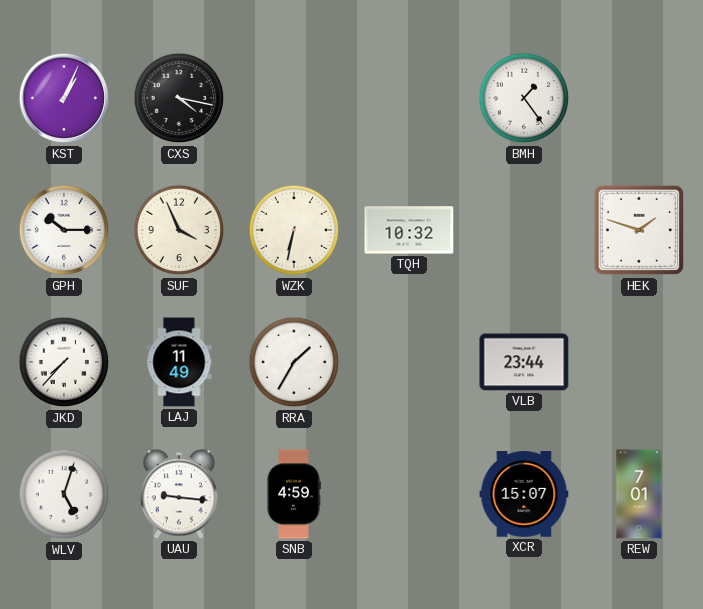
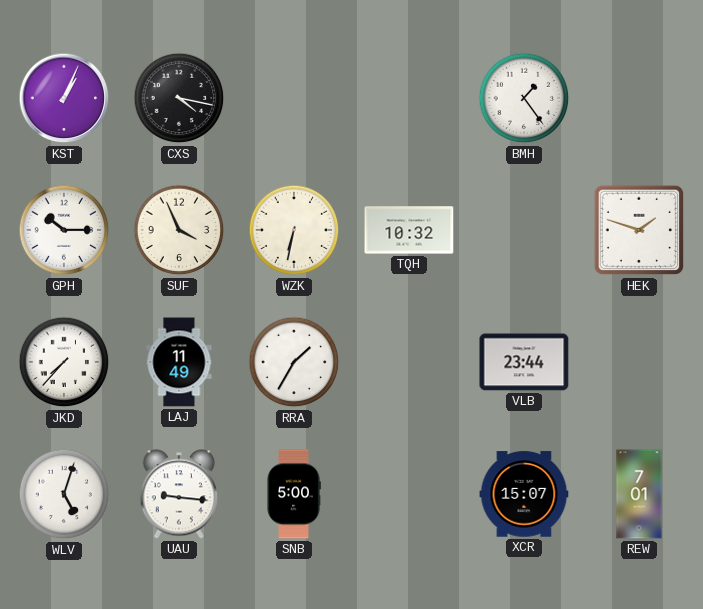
SNB: 4:59 -> 5:00
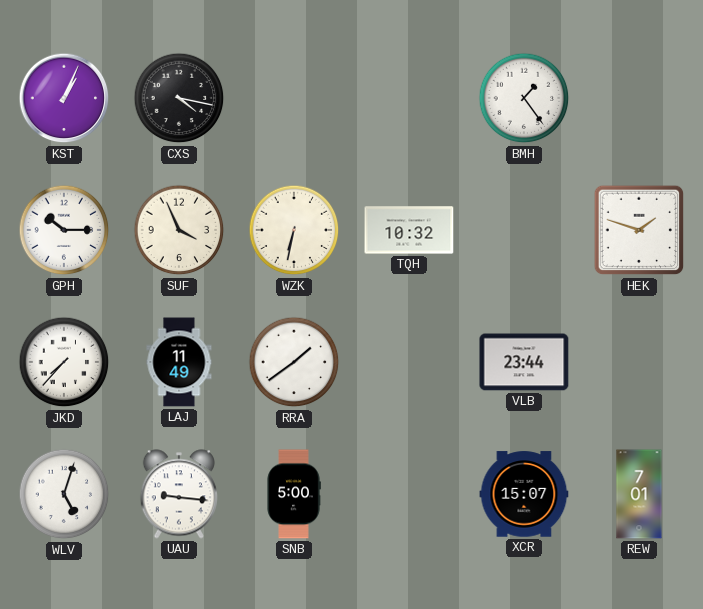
RRA: 1:35 -> 1:39
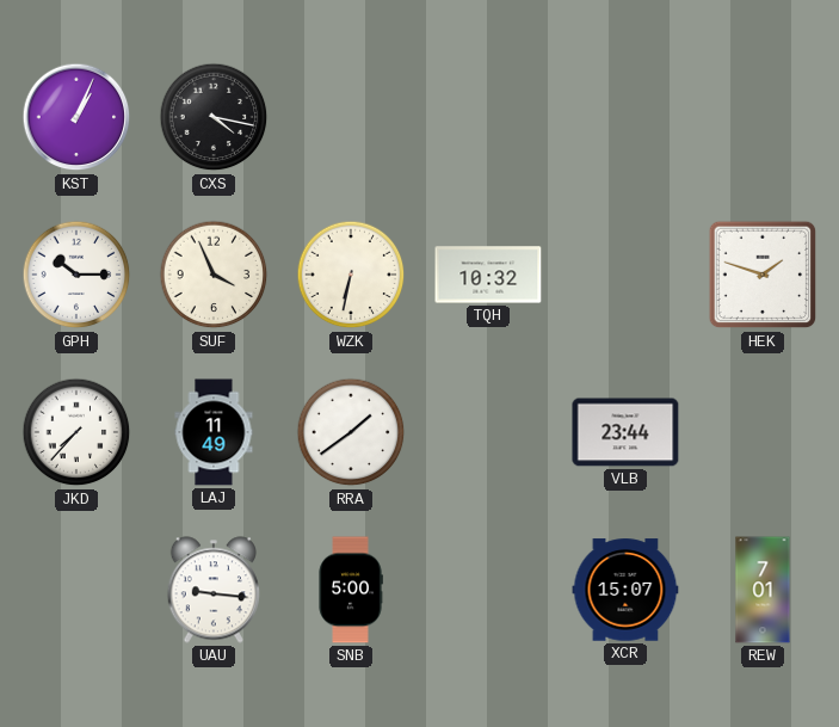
BMH: 1:24 -> none
WLV: 5:03 -> none
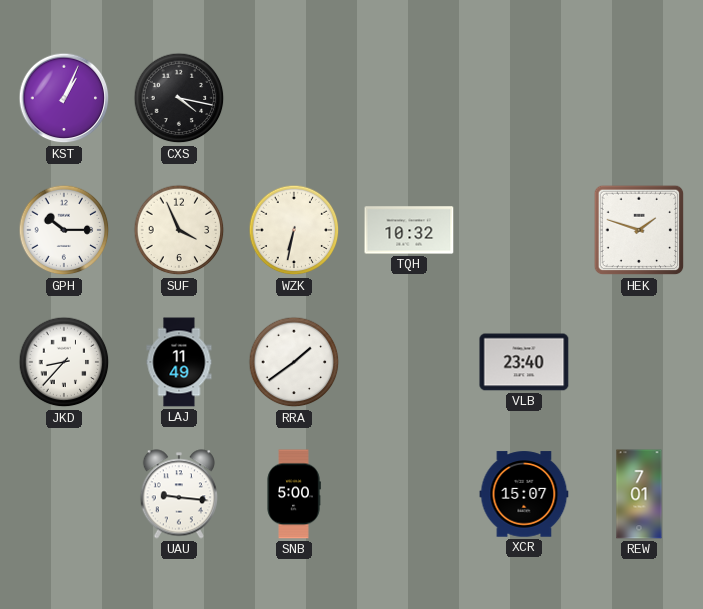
JKD: 7:37 -> 8:37
VLB: 23:44 -> 23:40
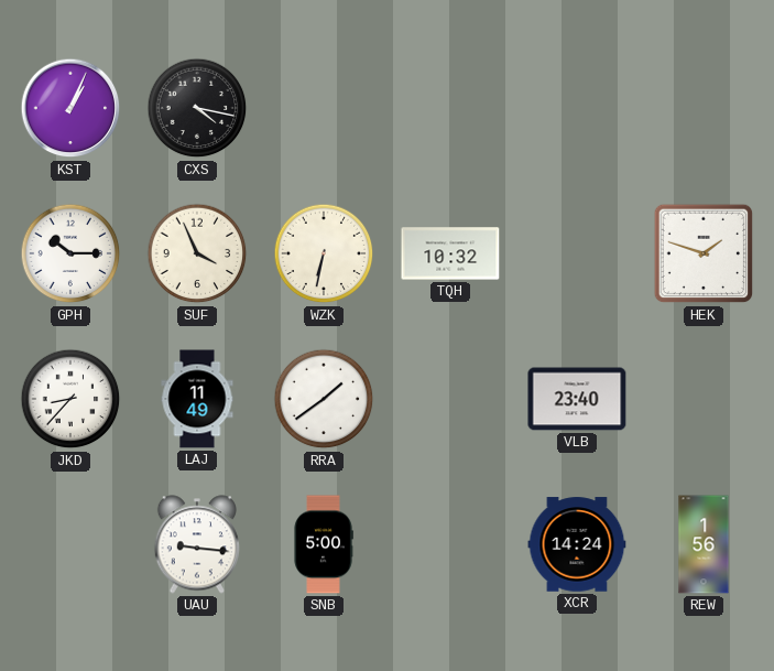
XCR: 15:07 -> 14:24
REW: 7:01 -> 1:56
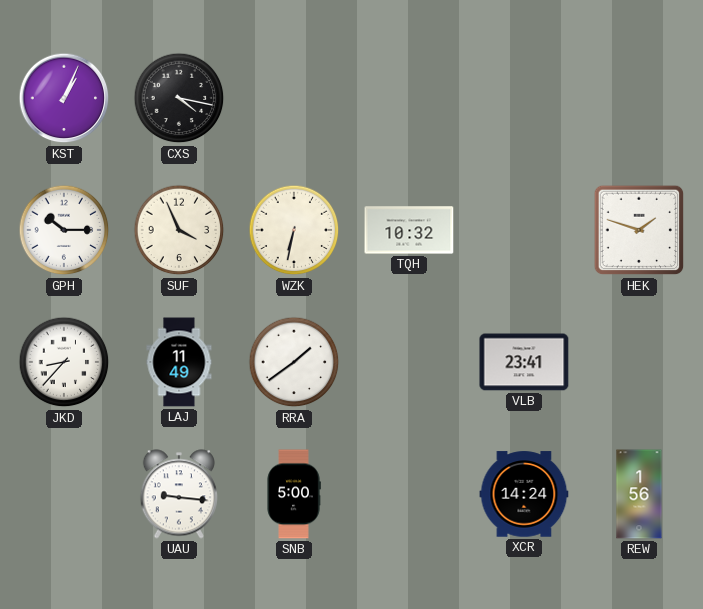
VLB: 23:40 -> 23:41
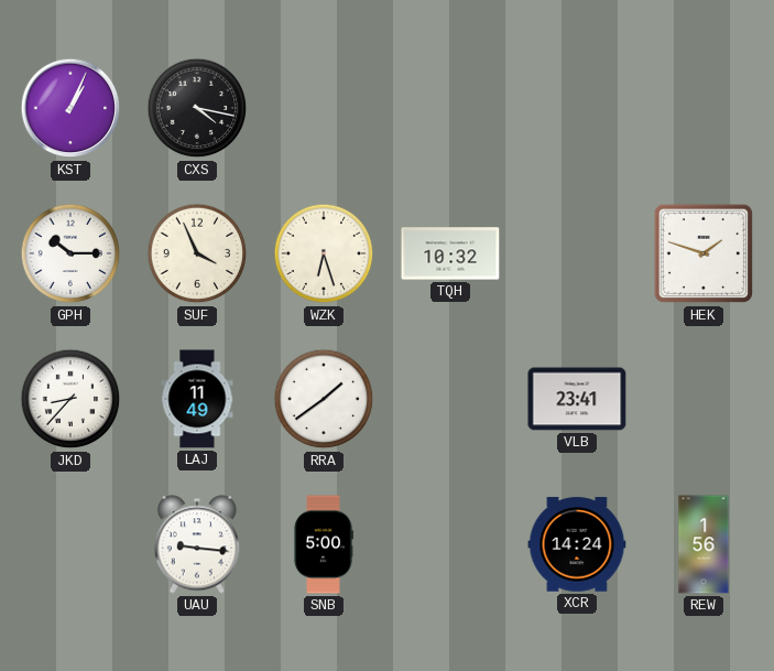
WZK: 6:32 -> 6:27
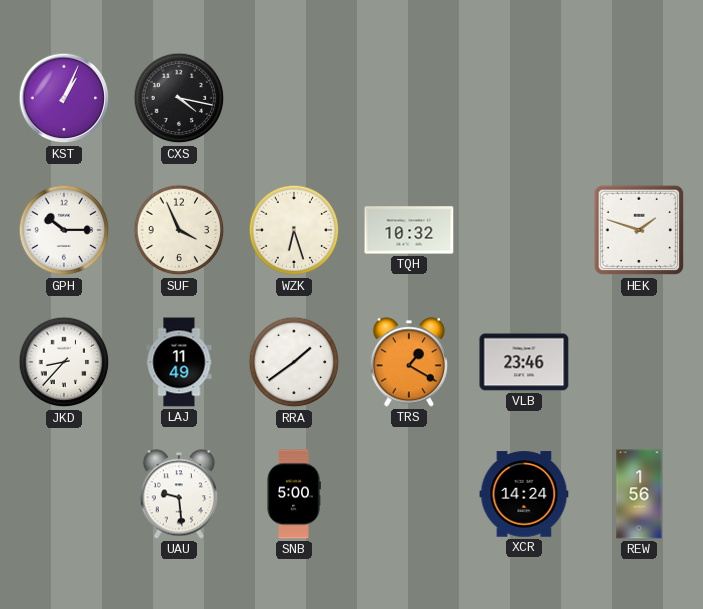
TRS: none -> 1:20
VLB: 23:41 -> 23:46
UAU: 9:16 -> 9:29
